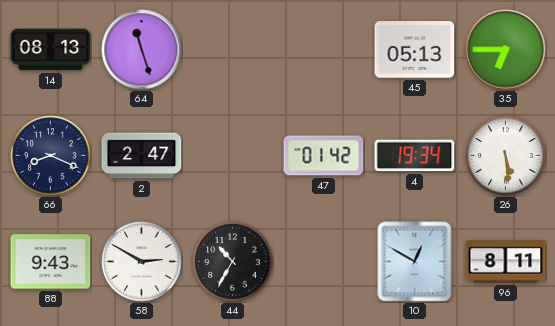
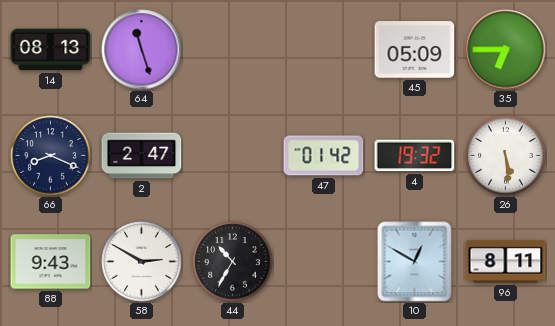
45: 05:13 -> 05:09
4: 19:34 -> 19:32
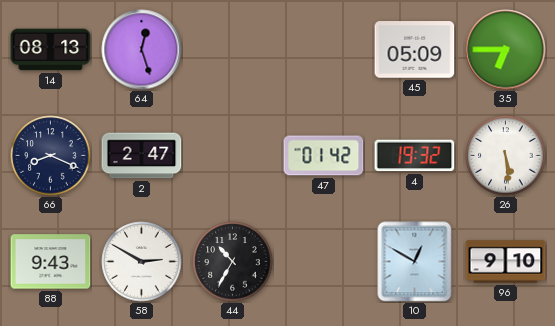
64: 11:27 -> 12:27
96: 8:11 -> 9:10
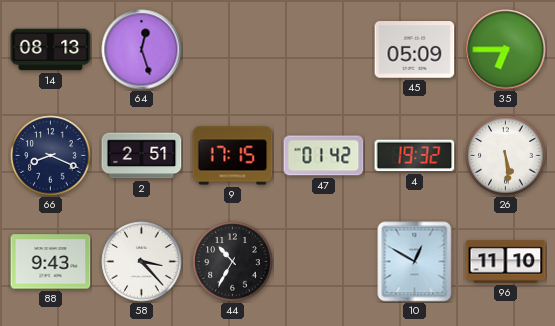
2: 2:47 -> 2:51
9: none -> 17:15
58: 2:50 -> 3:23
96: 9:10 -> 11:10
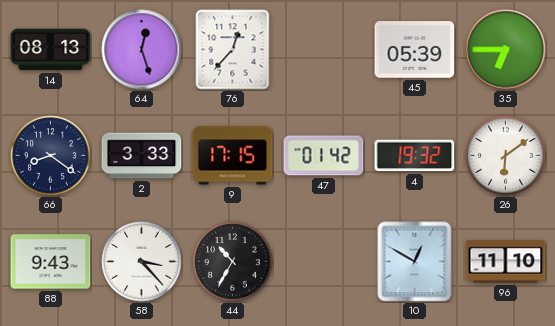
76: none -> 12:37
45: 05:09 -> 05:39
66: 8:19 -> 8:21
2: 2:51 -> 3:33
26: 5:29 -> 6:09
